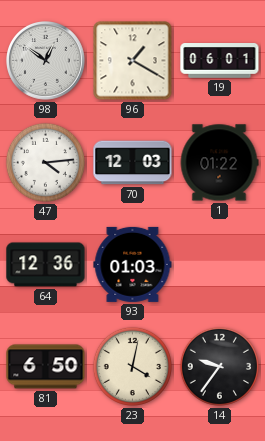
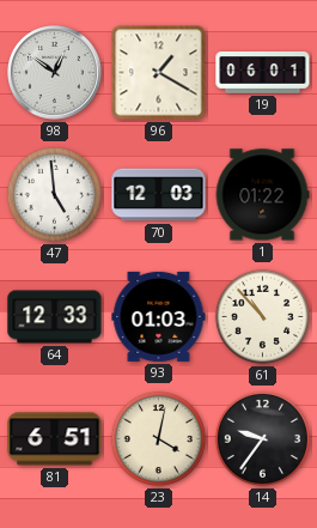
47: 4:14 -> 4:59
64: 12:36 -> 12:33
61: none -> 10:53
81: 6:50 -> 6:51
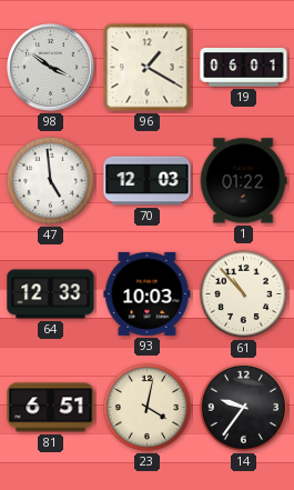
98: 12:51 -> 3:51
93: 01:03 -> 10:03
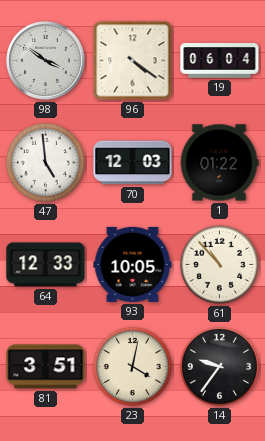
96: 1:20 -> 4:21
19: 06:01 -> 06:04
93: 10:03 -> 10:05
81: 6:51 -> 3:51
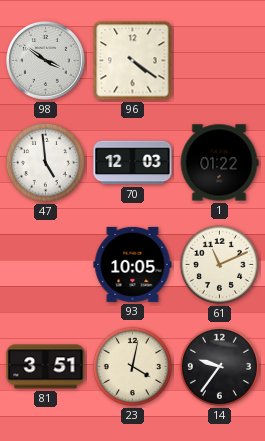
19: 06:04 -> none
64: 12:33 -> none
61: 10:53 -> 11:11
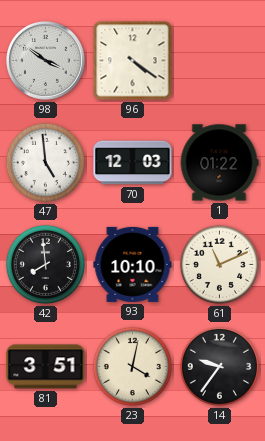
42: none -> 7:59
93: 10:05 -> 10:10
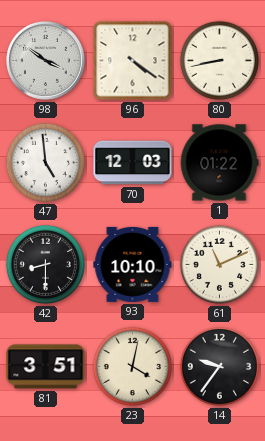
80: none -> 8:43
42: 7:59 -> 8:30
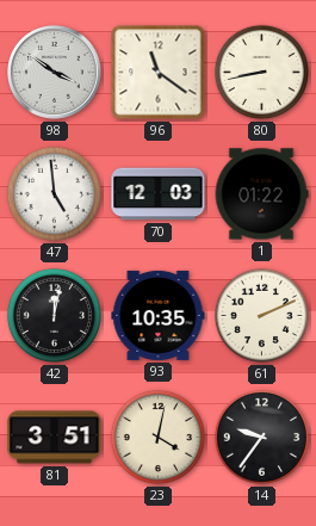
96: 4:21 -> 11:21
42: 8:30 -> 12:02
93: 10:10 -> 10:35
61: 11:11 -> 2:11
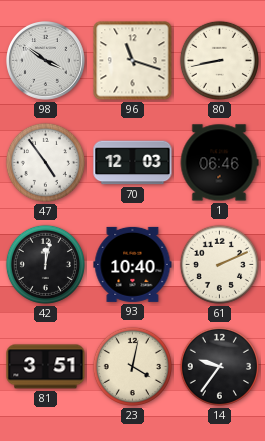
96: 11:21 -> 11:18
47: 4:59 -> 4:54
1: 01:22 -> 06:46
93: 10:35 -> 10:40
